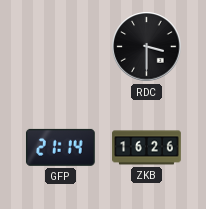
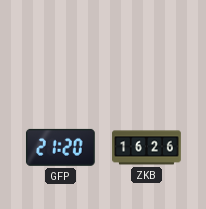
RDC: 3:30 -> none
GFP: 21:14 -> 21:20
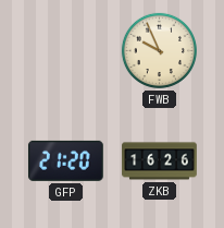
FWB: none -> 9:56
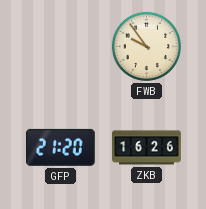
FWB: 9:56 -> 9:54
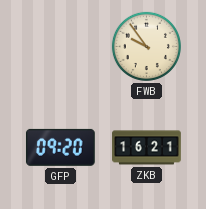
GFP: 21:20 -> 09:20
ZKB: 16:26 -> 16:21
